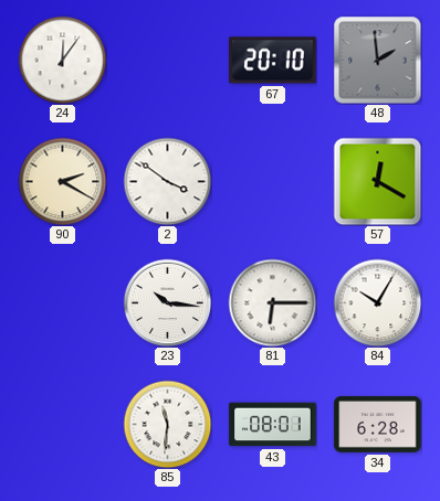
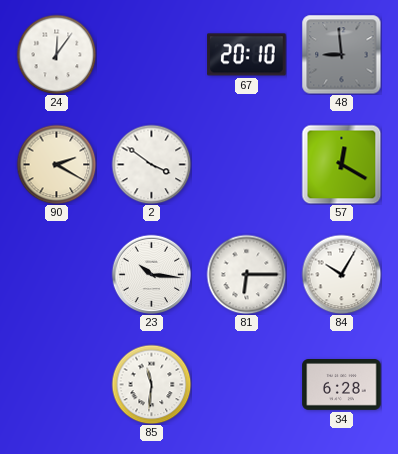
48: 1:59 -> 8:59
43: 08:01 -> none
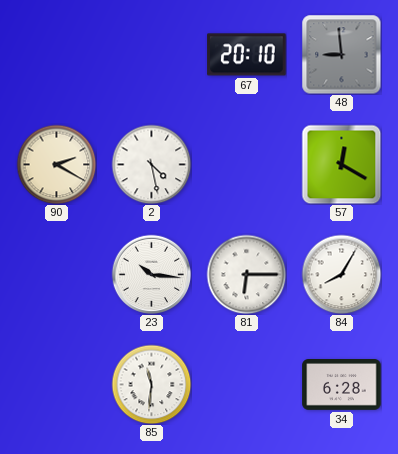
24: 12:06 -> none
2: 3:51 -> 4:28
84: 10:05 -> 8:05
